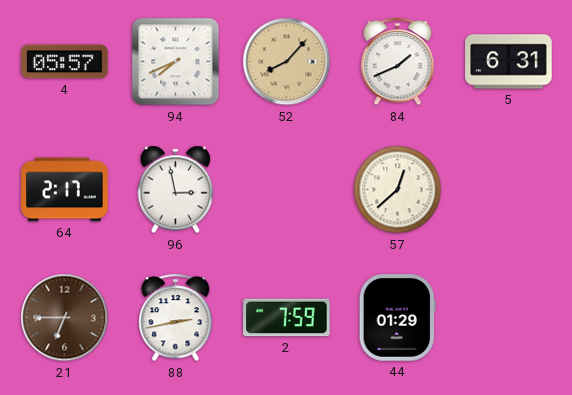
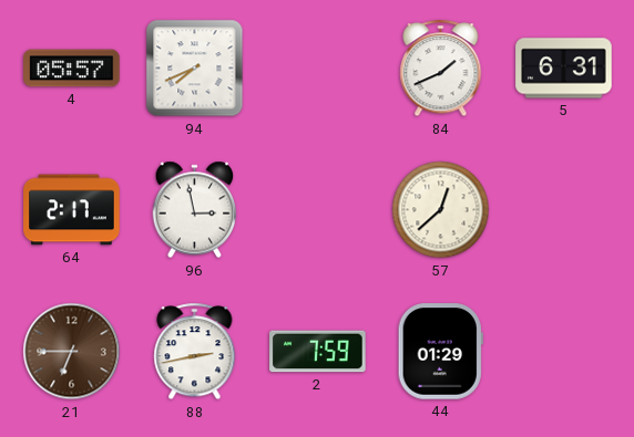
52: 8:07 -> none
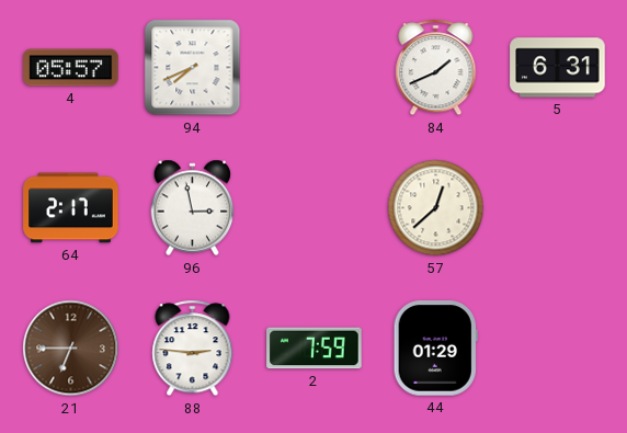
88: 2:43 -> 2:46
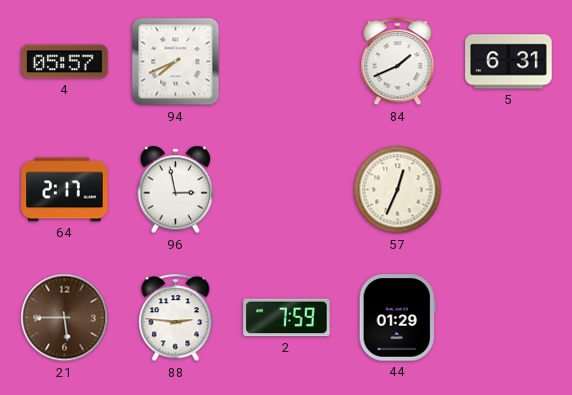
57: 12:38 -> 12:34
21: 6:45 -> 5:45
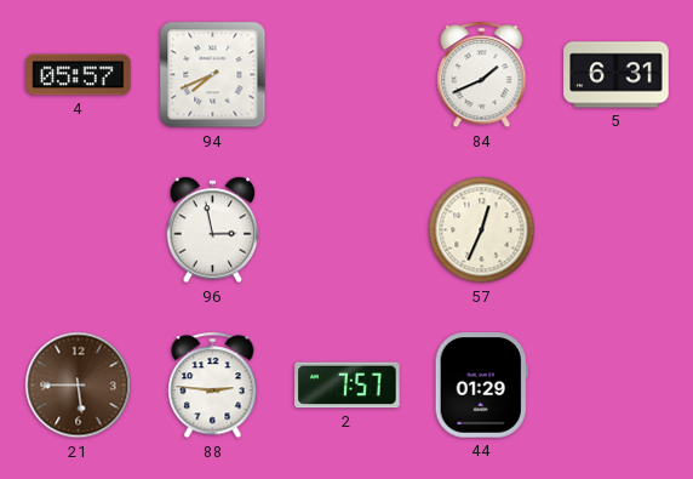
64: 2:17 -> none
2: 7:59 -> 7:57
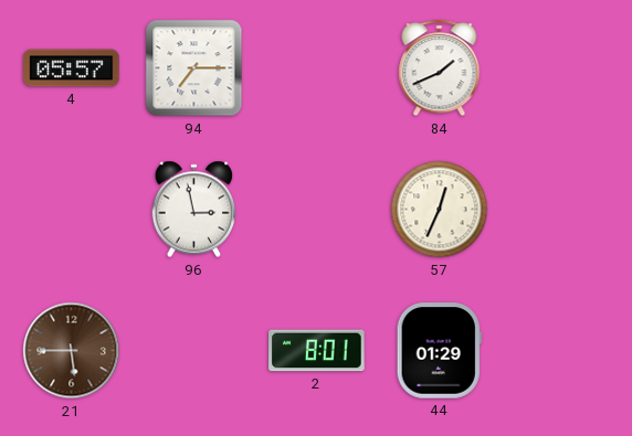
94: 7:41 -> 7:15
5: 6:31 -> none
88: 2:46 -> none
2: 7:57 -> 8:01
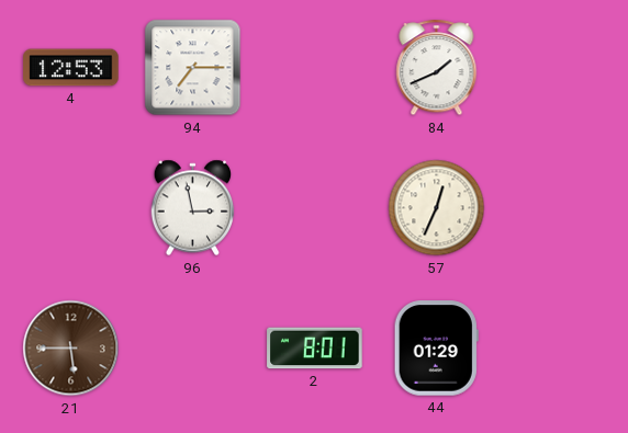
4: 05:57 -> 12:53
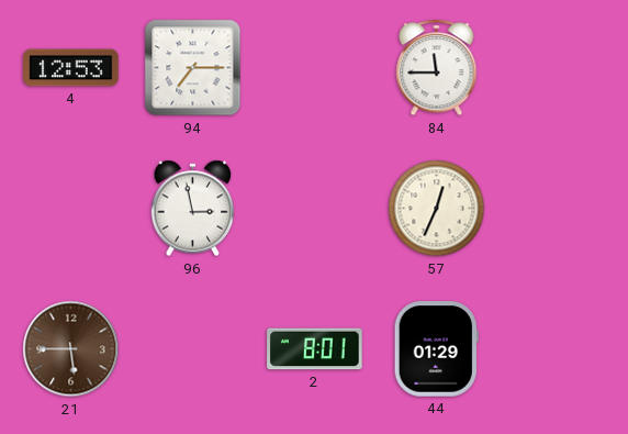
84: 1:41 -> 11:45
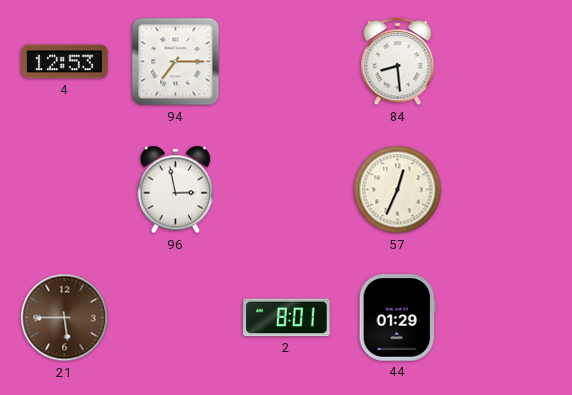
84: 11:45 -> 8:29
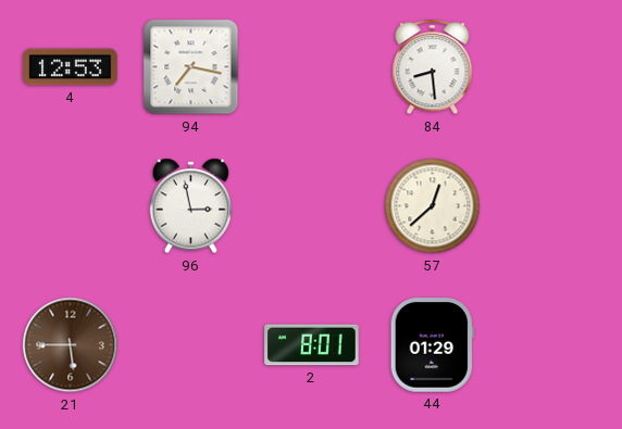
94: 7:15 -> 7:17
57: 12:34 -> 12:38
